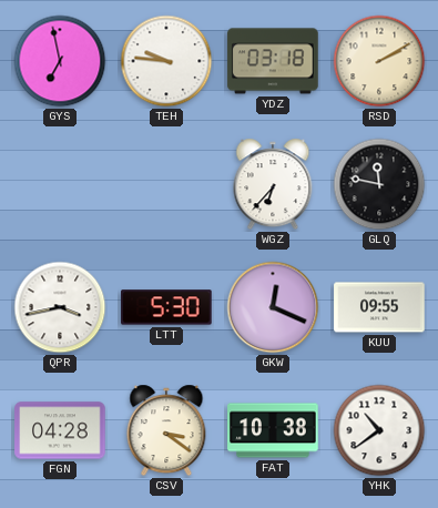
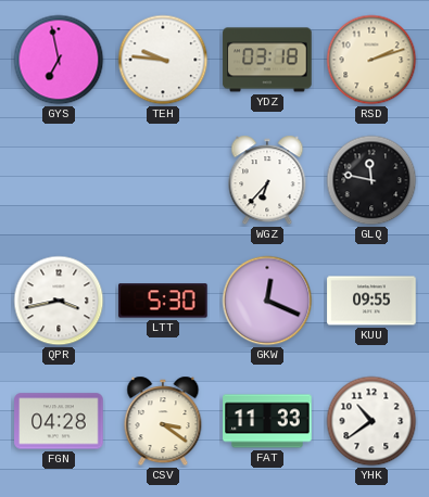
RSD: 2:10 -> 2:12
FAT: 10:38 -> 11:33
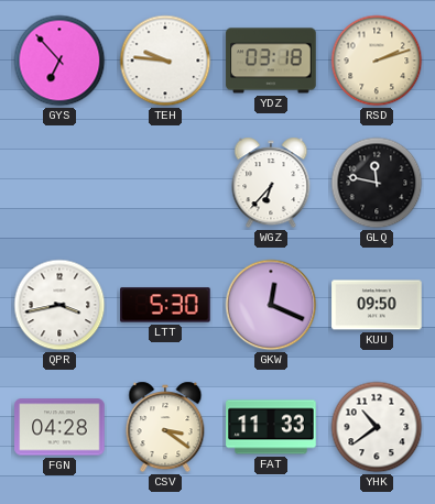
GYS: 6:58 -> 6:53
KUU: 09:55 -> 09:50
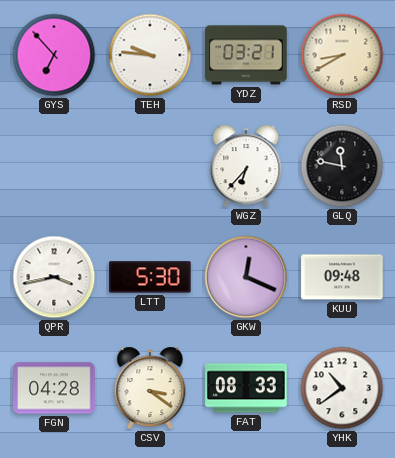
YDZ: 03:18 -> 03:21
RSD: 2:12 -> 8:40
KUU: 09:50 -> 09:48
FAT: 11:33 -> 08:33
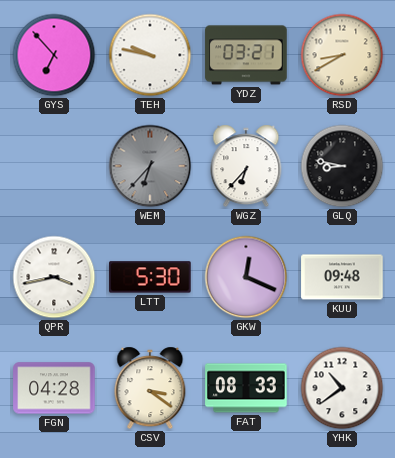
TEH: 9:46 -> 9:47
WEM: none -> 6:37
GLQ: 11:47 -> 8:47
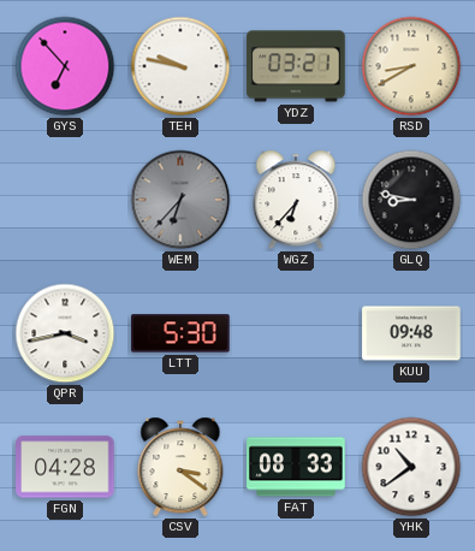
GKW: 12:19 -> none
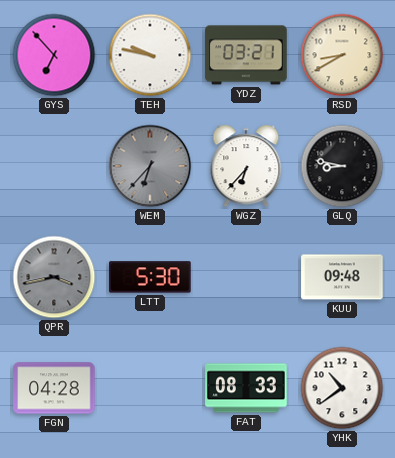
QPR dial: white -> grey
CSV: 3:21 -> none
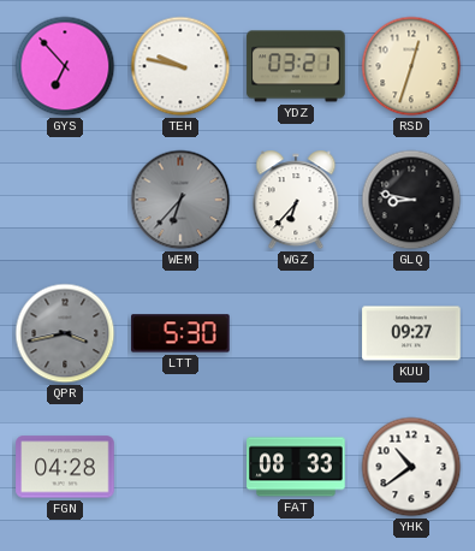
RSD: 8:40 -> 12:33
KUU: 09:48 -> 09:27
